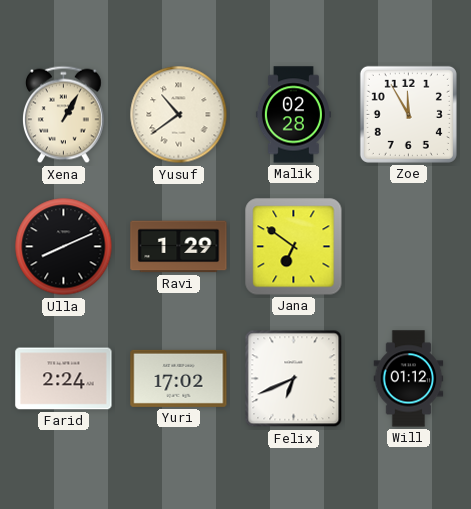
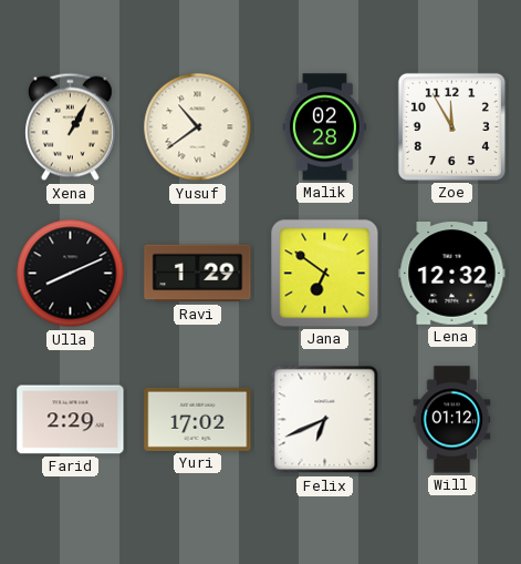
Lena: none -> 12:32
Farid: 2:24 -> 2:29
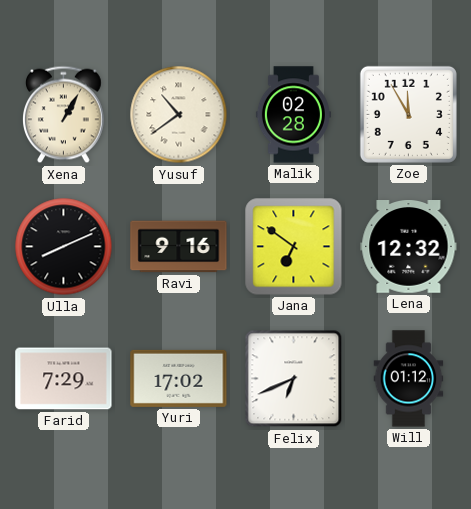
Ravi: 1:29 -> 9:16
Farid: 2:29 -> 7:29
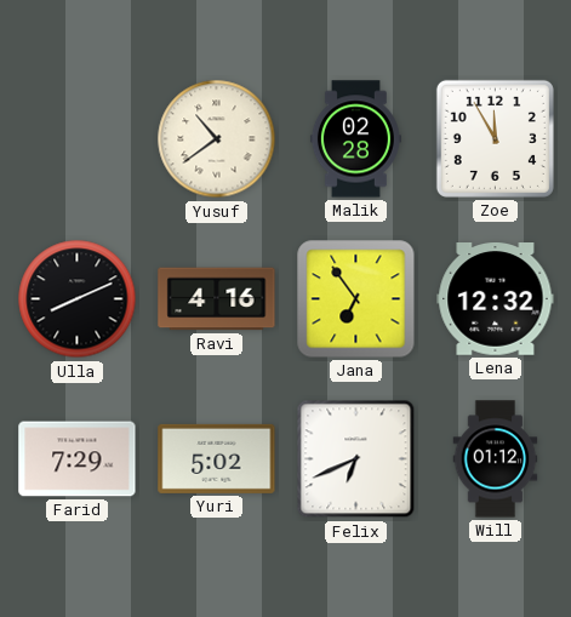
Xena: 1:05 -> none
Ravi: 9:16 -> 4:16
Jana: 6:51 -> 6:54
Yuri: 17:02 -> 5:02
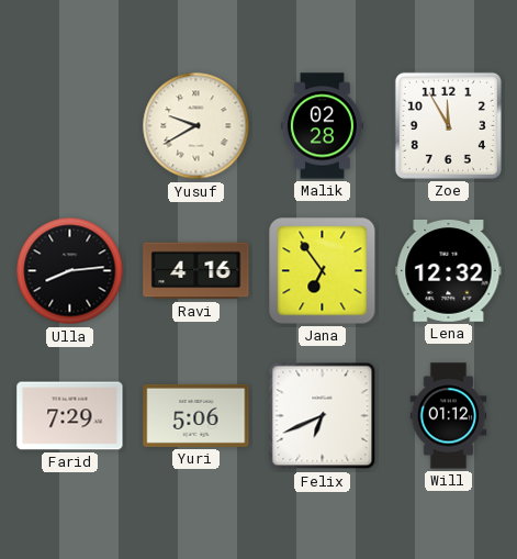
Yusuf: 10:39 -> 9:40
Ulla: 8:11 -> 8:14
Yuri: 5:02 -> 5:06
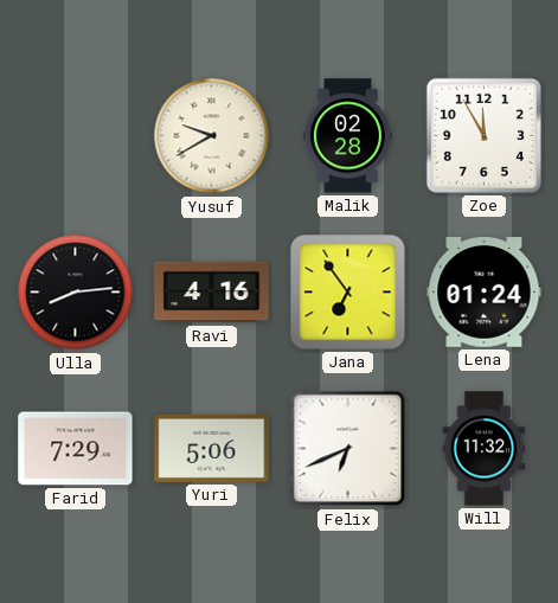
Lena: 12:32 -> 01:24
Will: 01:12 -> 11:32
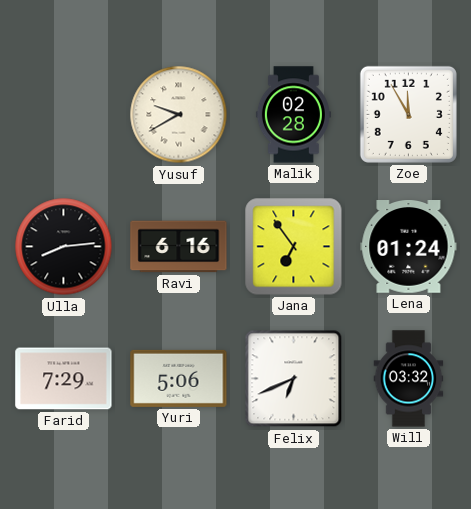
Ravi: 4:16 -> 6:16
Will: 11:32 -> 03:32
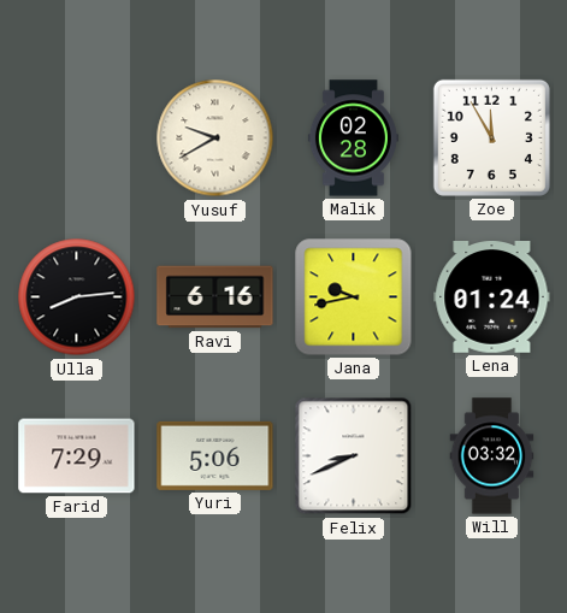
Jana: 6:54 -> 9:43
Felix: 6:41 -> 8:41
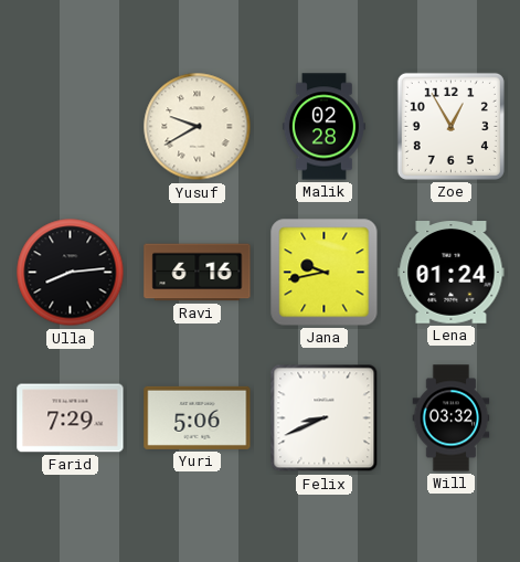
Zoe: 11:55 -> 12:55
